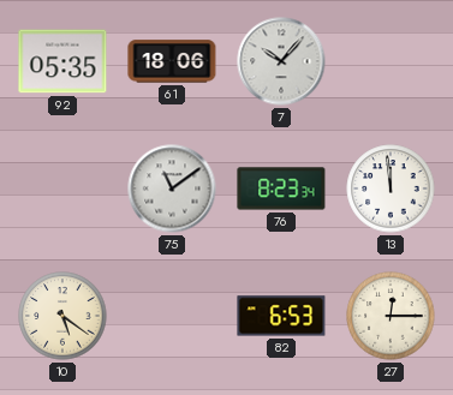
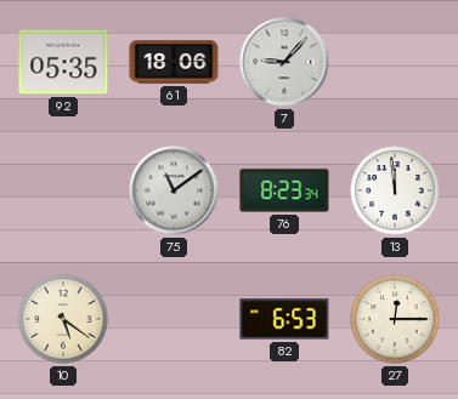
7: 10:07 -> 9:07
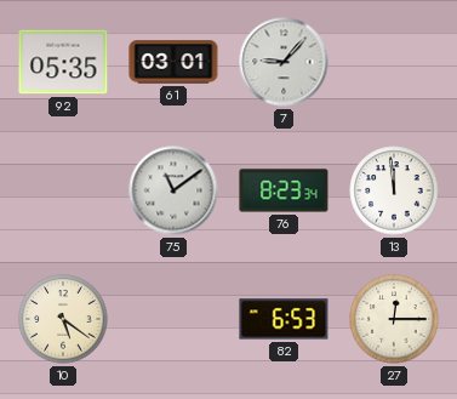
61: 18:06 -> 03:01
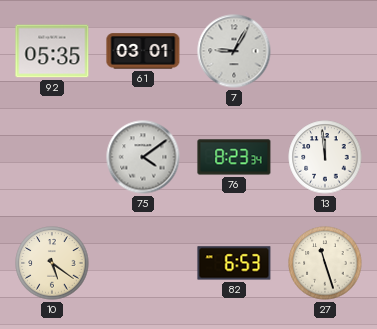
7: 9:07 -> 9:05
75: 11:09 -> 4:09
27: 12:15 -> 11:27
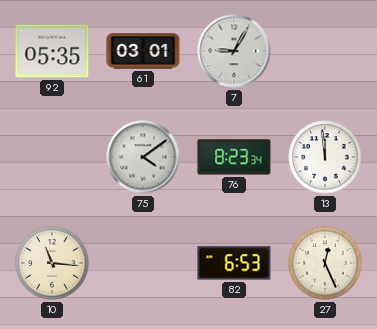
10: 5:21 -> 11:16
27: 11:27 -> 12:26
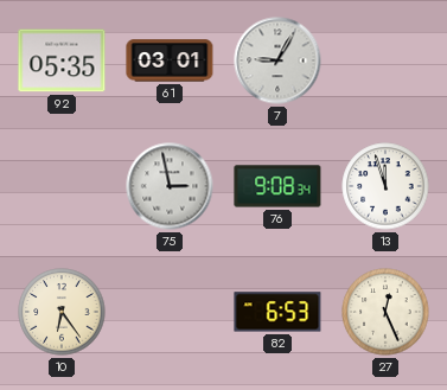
75: 4:09 -> 2:58
76: 8:23 -> 9:08
13: 11:59 -> 11:57
10: 11:16 -> 6:24
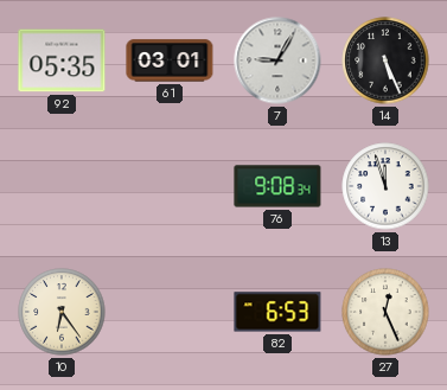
14: none -> 5:26
75: 2:58 -> none
